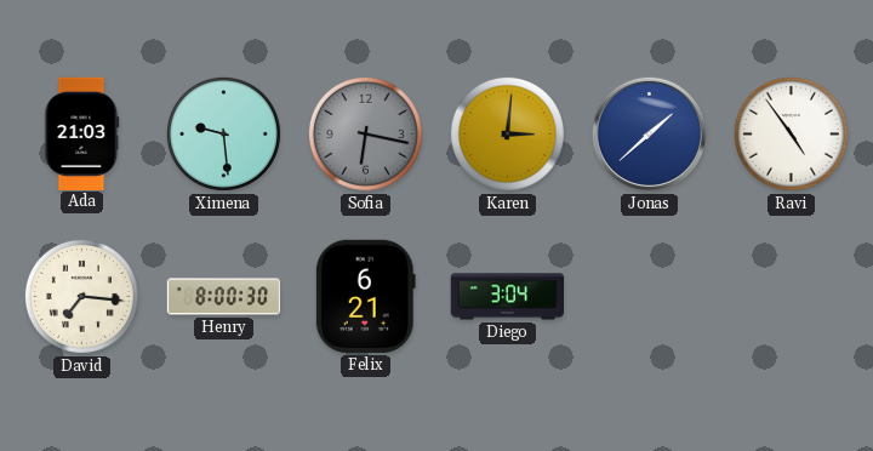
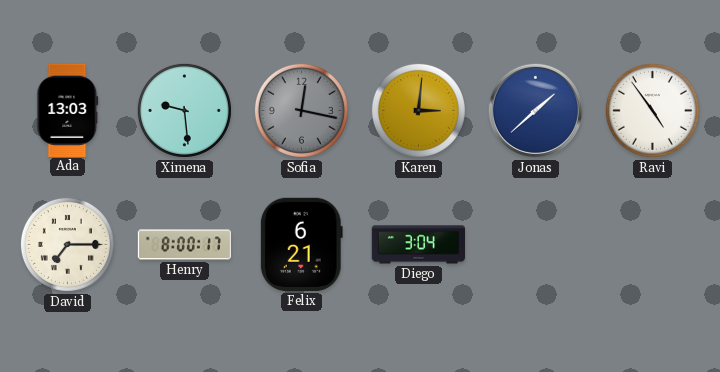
Ada: 21:03 -> 13:03
Sofia: 6:17 -> 12:17
David: 7:16 -> 7:15
Henry: 8:00:30 -> 8:00:17
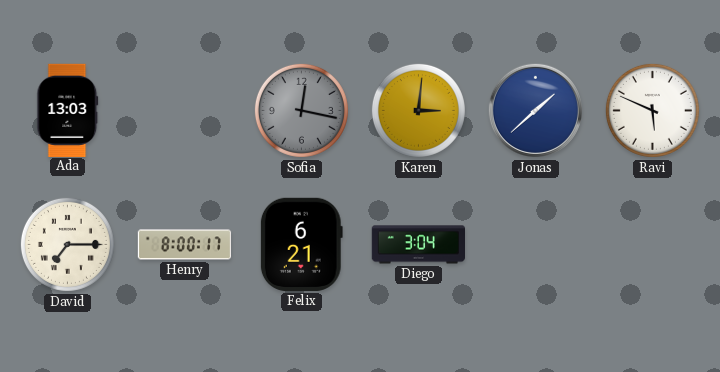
Ximena: 9:29 -> none
Ravi: 4:54 -> 5:49
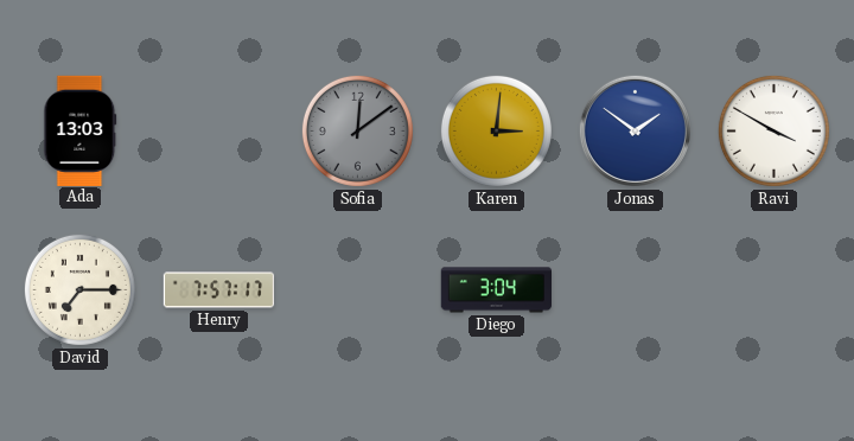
Sofia: 12:17 -> 12:09
Jonas: 1:38 -> 1:51
Ravi: 5:49 -> 3:50
Henry: 8:00 -> 7:57
Felix: 6:21 -> none
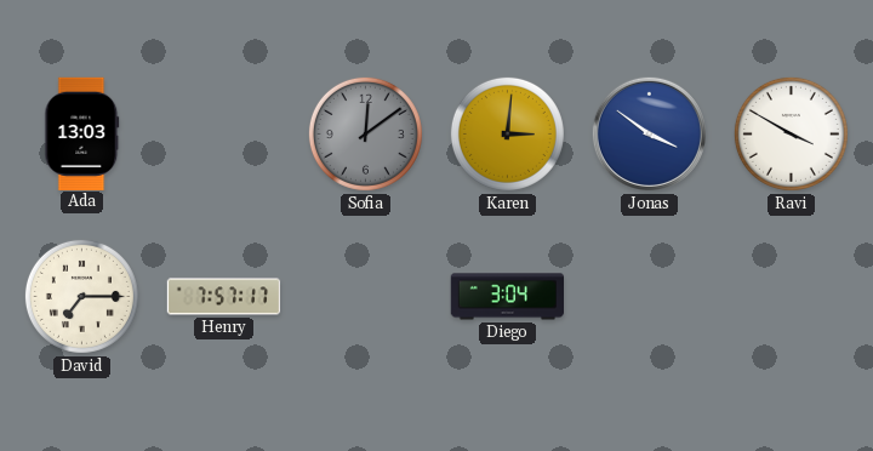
Jonas: 1:51 -> 3:51
